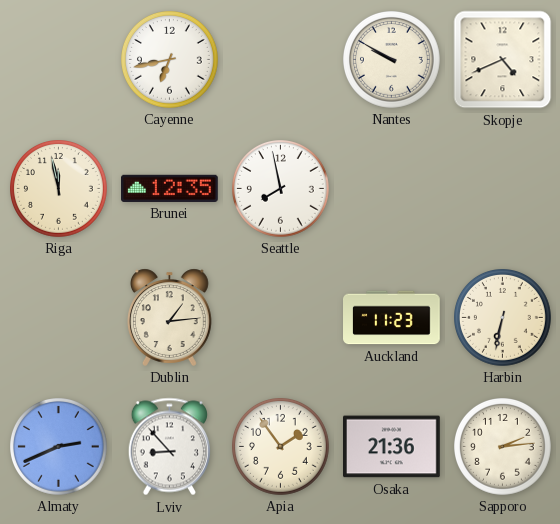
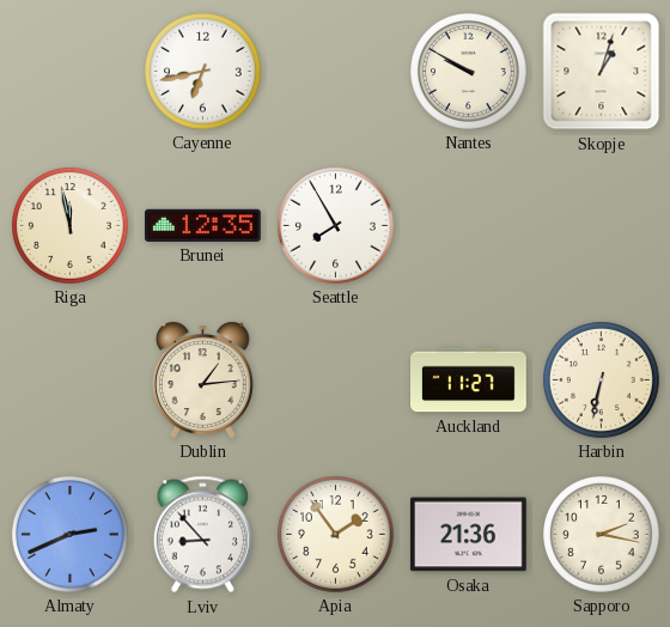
Skopje: 4:41 -> 1:03
Seattle: 7:58 -> 7:55
Auckland: 11:23 -> 11:27
Sapporo: 2:14 -> 2:17
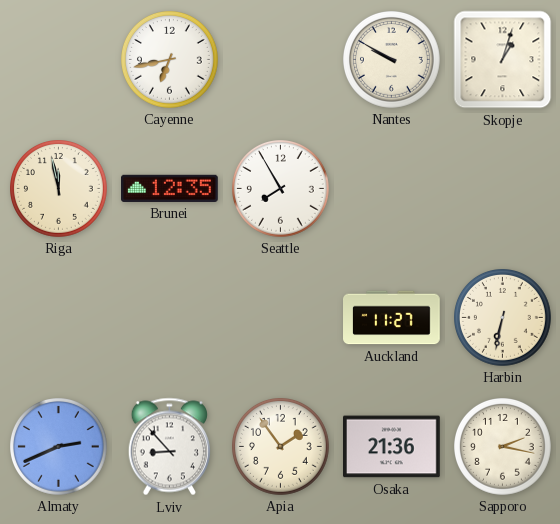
Dublin: 1:14 -> none
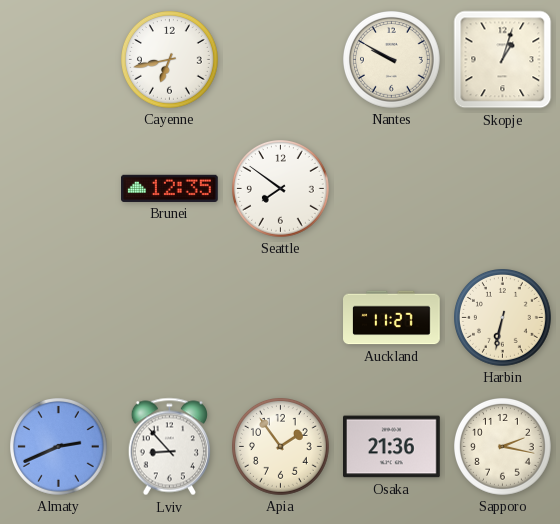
Riga: 11:58 -> none
Seattle: 7:55 -> 7:51
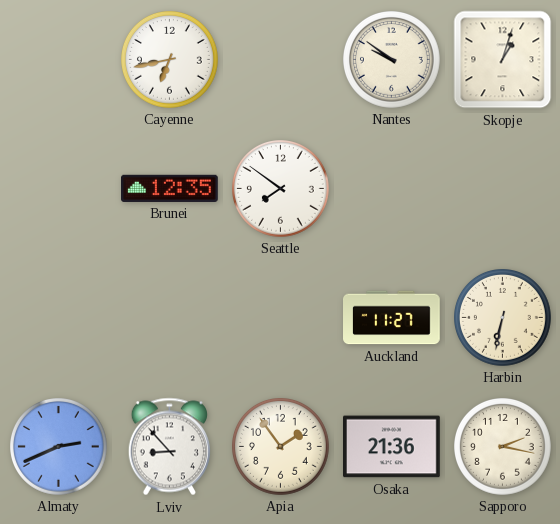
Nantes: 9:50 -> 9:51
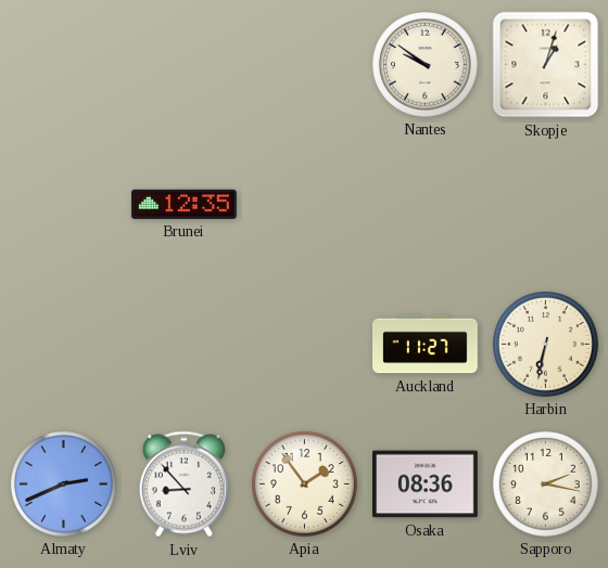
Cayenne: 6:43 -> none
Seattle: 7:51 -> none
Osaka: 21:36 -> 08:36
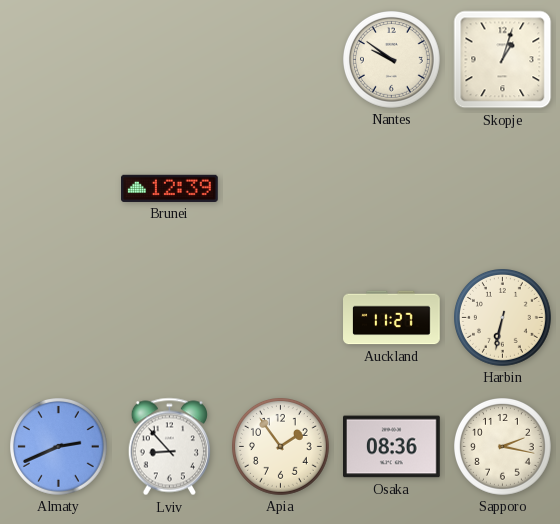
Brunei: 12:35 -> 12:39
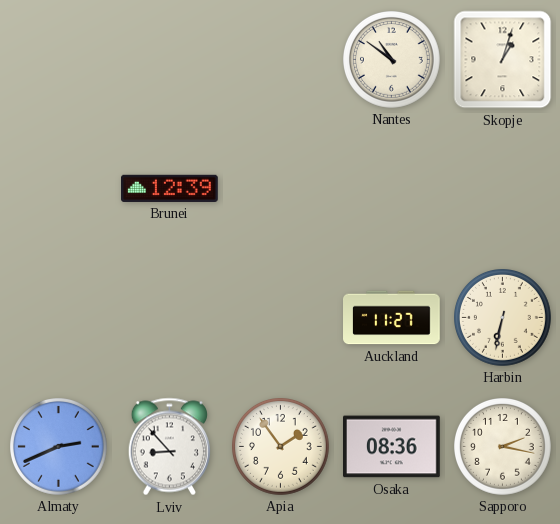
Nantes: 9:51 -> 10:51
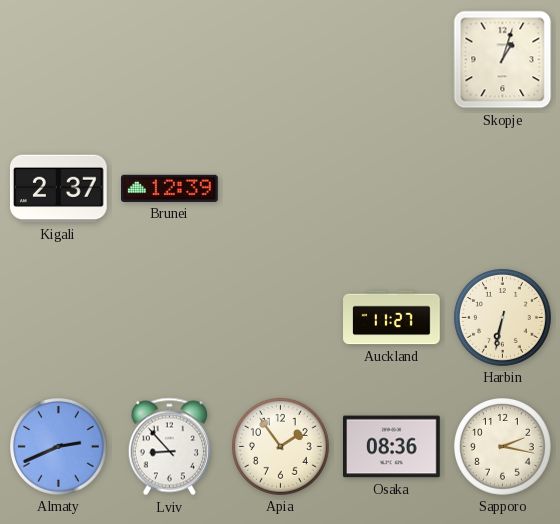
Nantes: 10:51 -> none
Kigali: none -> 2:37
